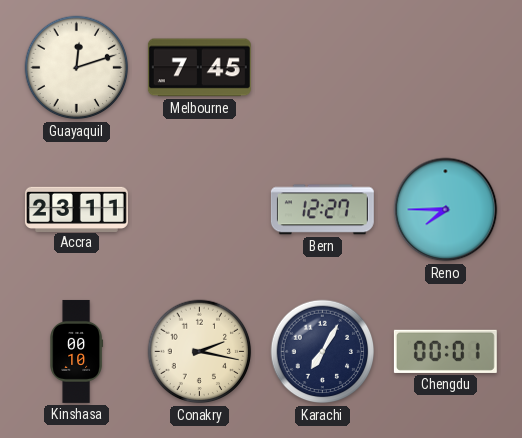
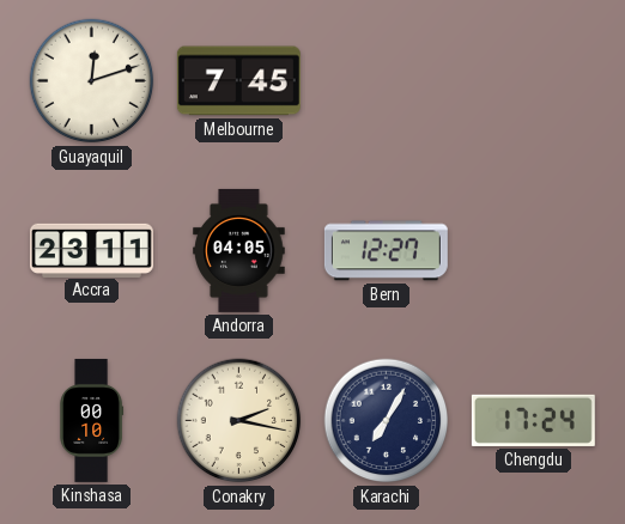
Andorra: none -> 04:05
Reno: 7:45 -> none
Chengdu: 00:01 -> 17:24
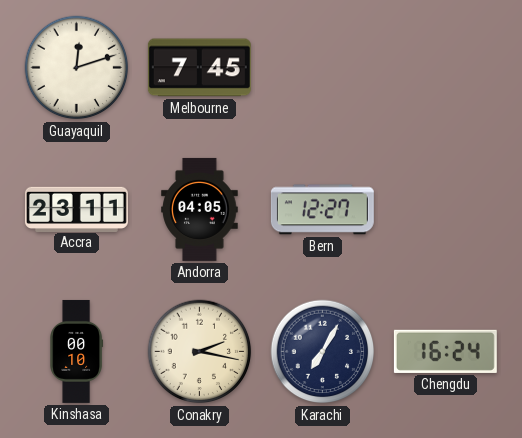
Chengdu: 17:24 -> 16:24
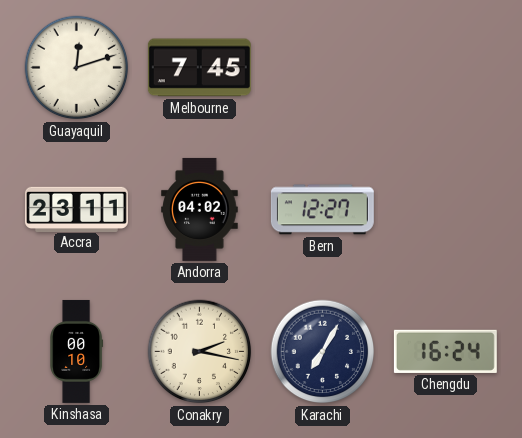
Andorra: 04:05 -> 04:02
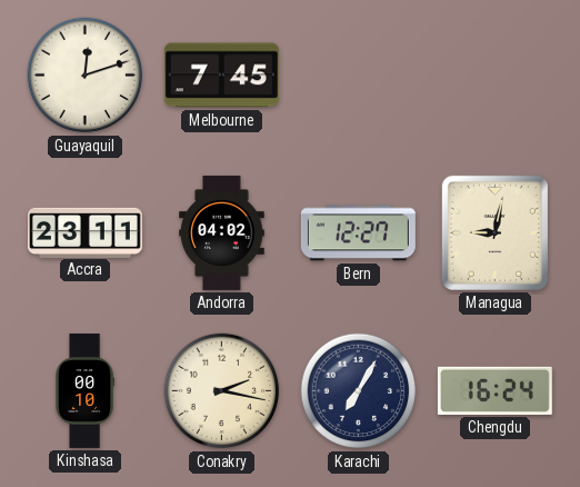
Managua: none -> 9:02
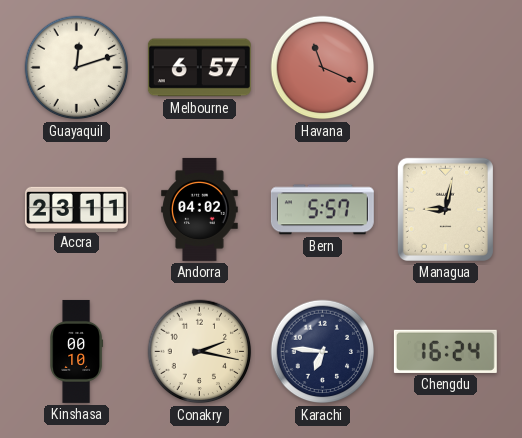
Melbourne: 7:45 -> 6:57
Havana: none -> 11:19
Bern: 12:27 -> 5:57
Karachi: 7:05 -> 6:46
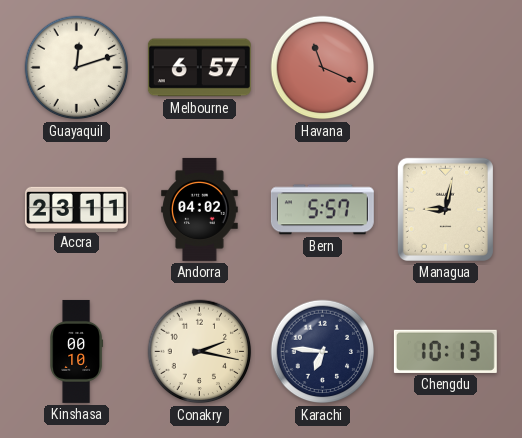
Chengdu: 16:24 -> 10:13
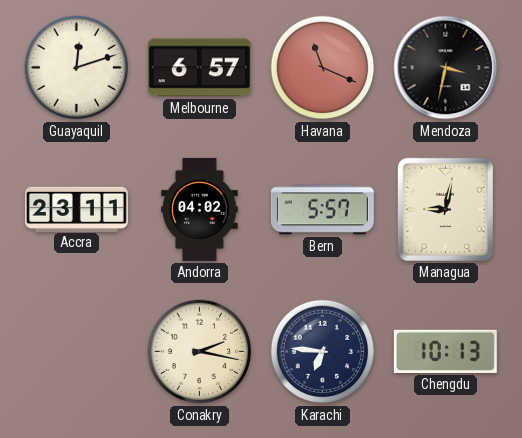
Mendoza: none -> 3:32
Kinshasa: 00:10 -> none
